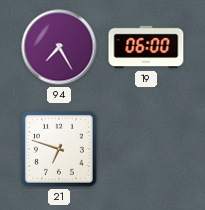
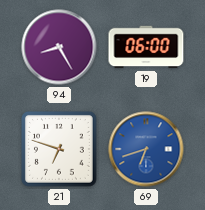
94: 7:25 -> 8:25
69: none -> 6:42
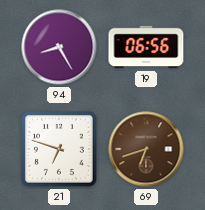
19: 06:00 -> 06:56
69 dial: blue -> brown
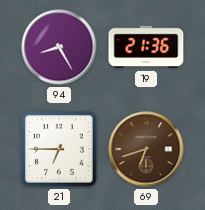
19: 06:56 -> 21:36
21: 6:48 -> 6:45
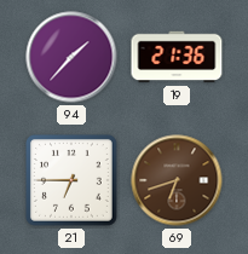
94: 8:25 -> 1:37
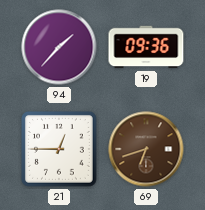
19: 21:36 -> 09:36
21: 6:45 -> 12:45
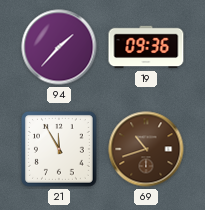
21: 12:45 -> 11:55
69: 6:42 -> 10:42
